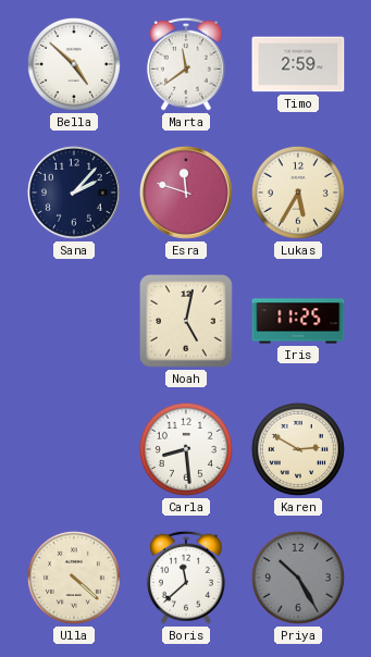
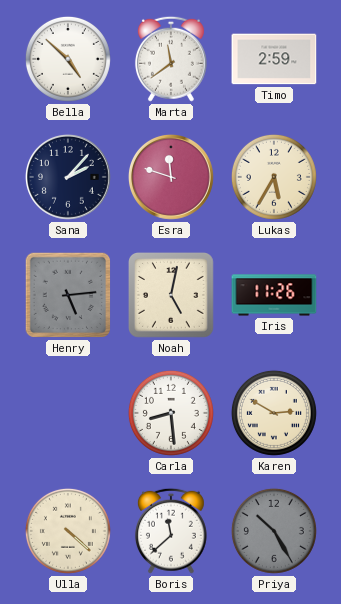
Henry: none -> 5:14
Iris: 11:25 -> 11:26
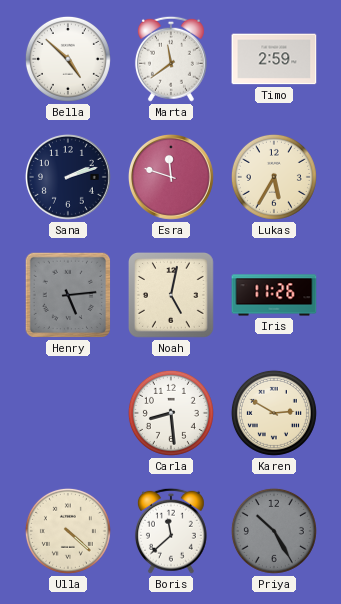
Sana: 2:07 -> 2:12
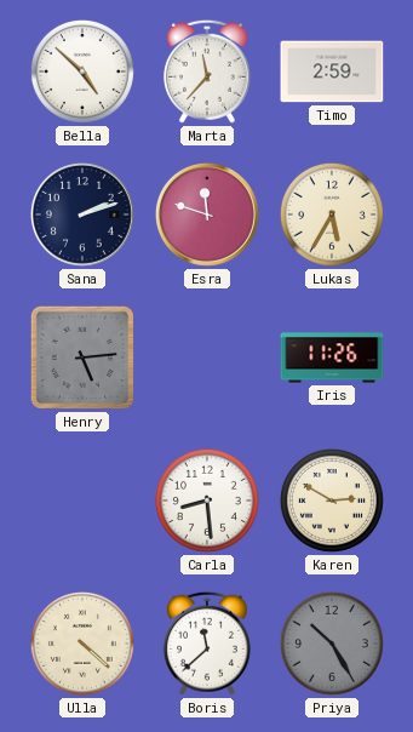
Marta: 11:39 -> 11:37
Noah: 5:02 -> none
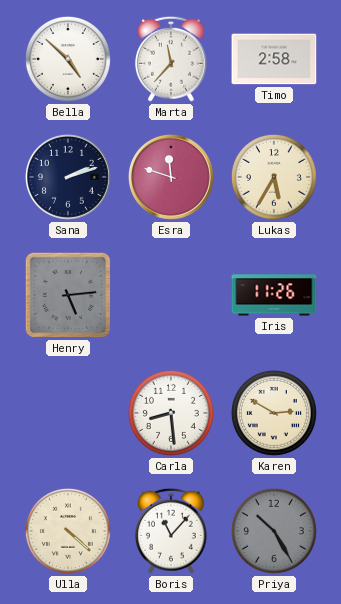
Timo: 2:59 -> 2:58
Boris: 11:38 -> 11:07
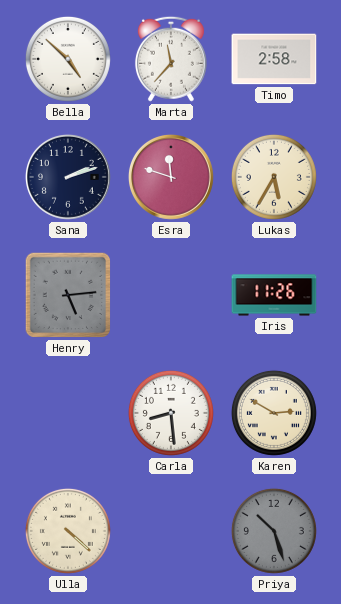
Boris: 11:07 -> none
Priya: 10:25 -> 10:27
